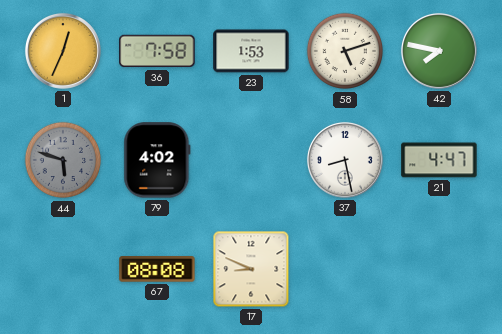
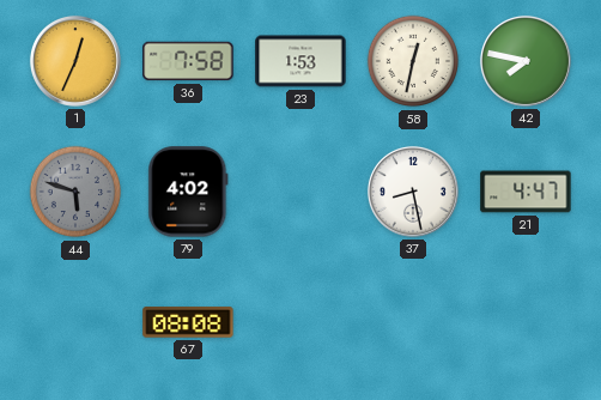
58: 5:12 -> 12:32
17: 8:49 -> none
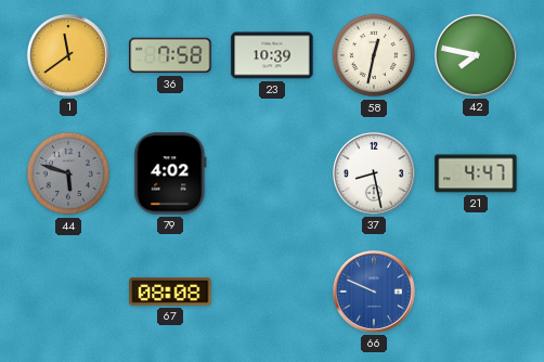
1: 12:34 -> 11:39
23: 1:53 -> 10:39
66: none -> 9:49
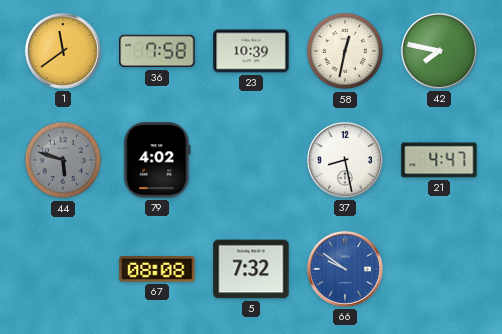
5: none -> 7:32
66: 9:49 -> 9:51
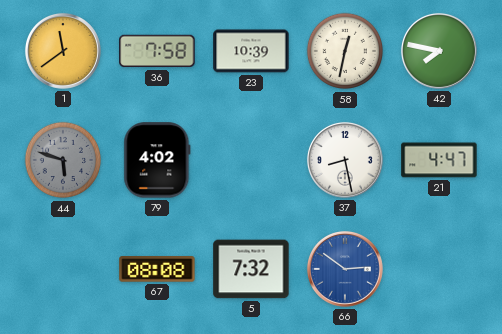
66: 9:51 -> 2:51
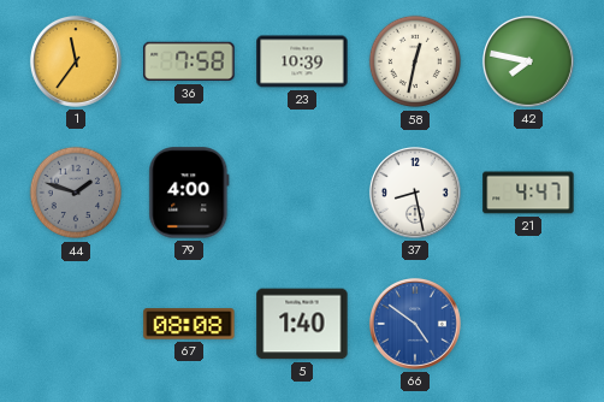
1: 11:39 -> 11:36
44: 5:48 -> 1:48
79: 4:02 -> 4:00
5: 7:32 -> 1:40
66: 2:51 -> 4:51
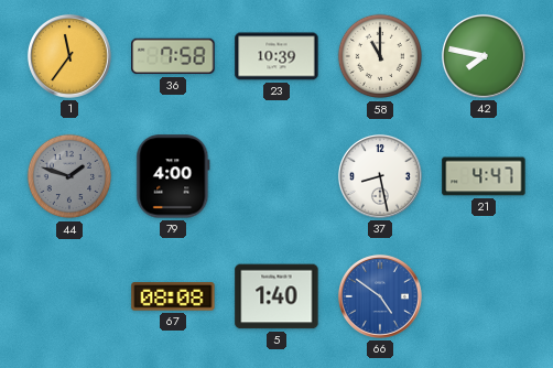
58: 12:32 -> 11:00
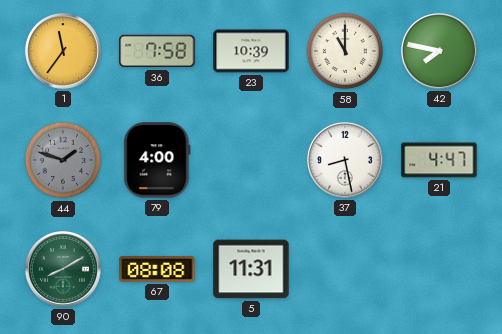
90: none -> 8:10
5: 1:40 -> 11:31
66: 4:51 -> none
